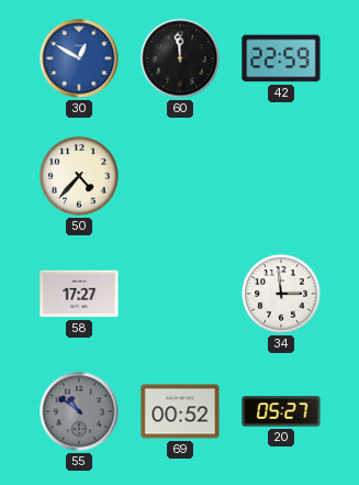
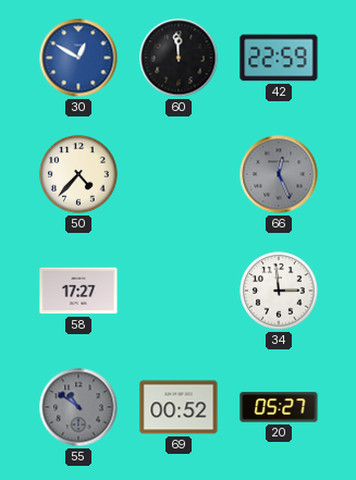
66: none -> 12:26
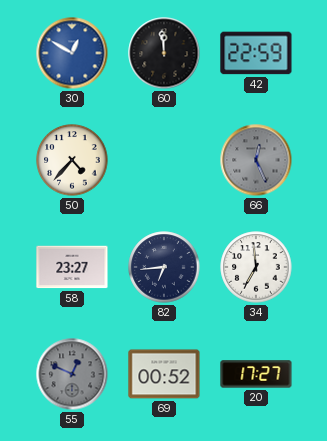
58: 17:27 -> 23:27
82: none -> 6:44
34: 2:59 -> 6:59
55: 10:51 -> 12:49
20: 05:27 -> 17:27
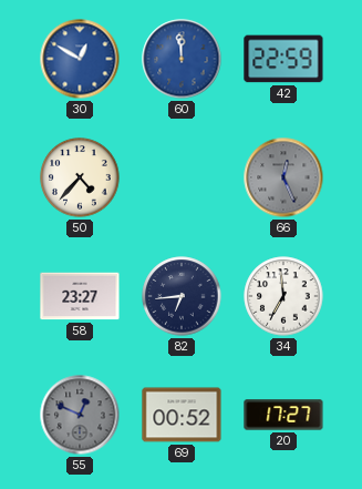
60 dial: black -> blue
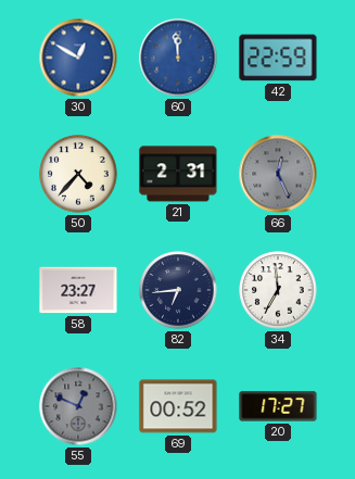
21: none -> 2:31
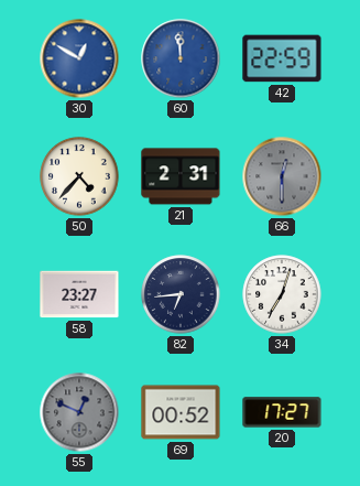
66: 12:26 -> 12:30
34: 6:59 -> 7:03
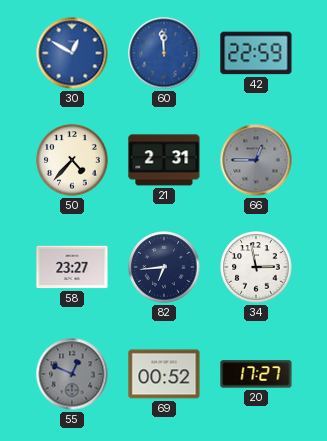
66: 12:30 -> 12:45
34: 7:03 -> 2:58
